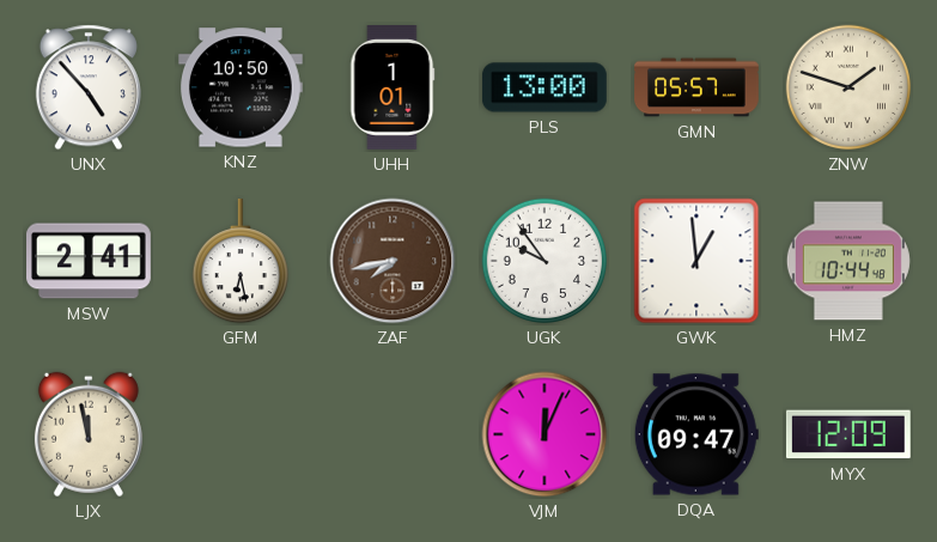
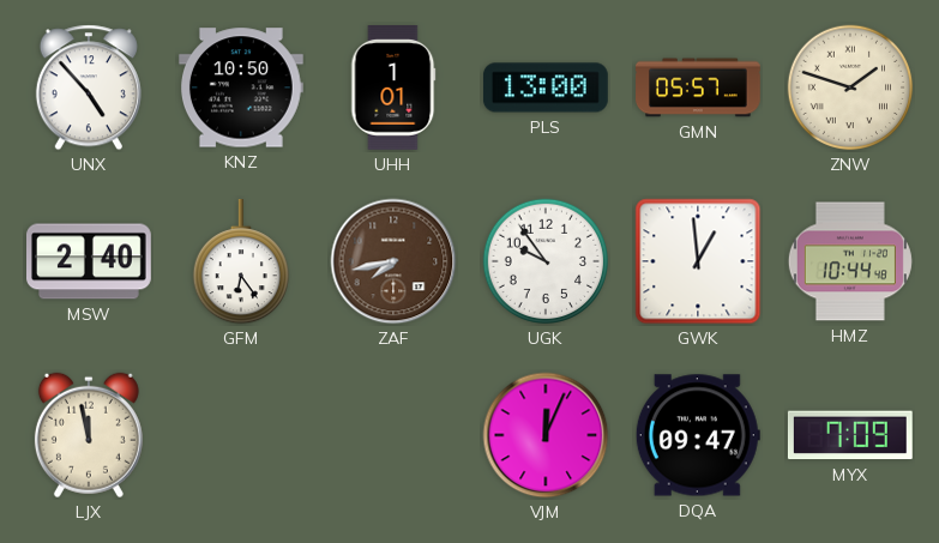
MSW: 2:41 -> 2:40
GFM: 6:28 -> 6:24
MYX: 12:09 -> 7:09
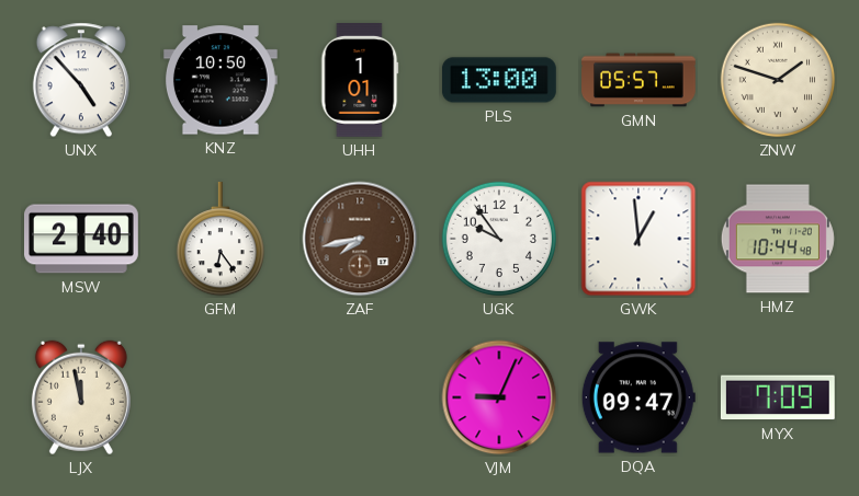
VJM: 12:04 -> 9:04
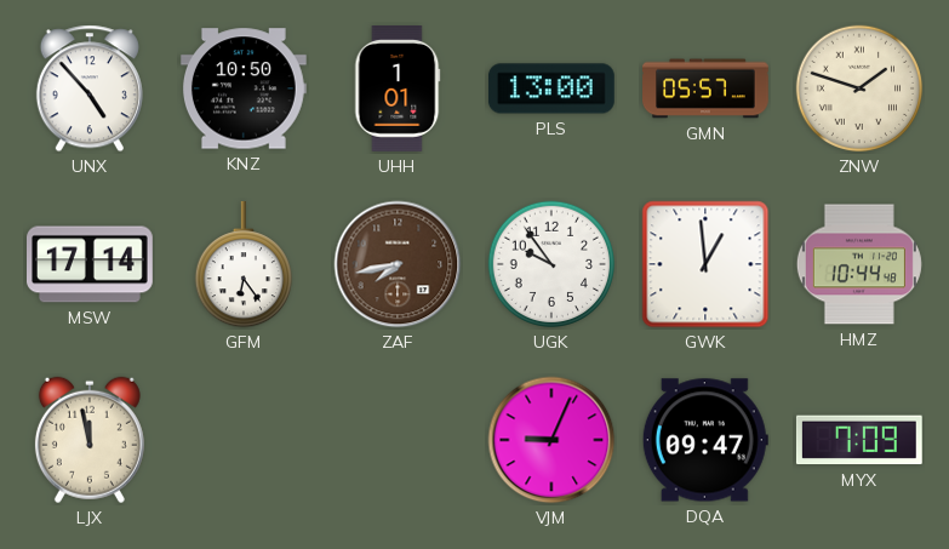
MSW: 2:40 -> 17:14
